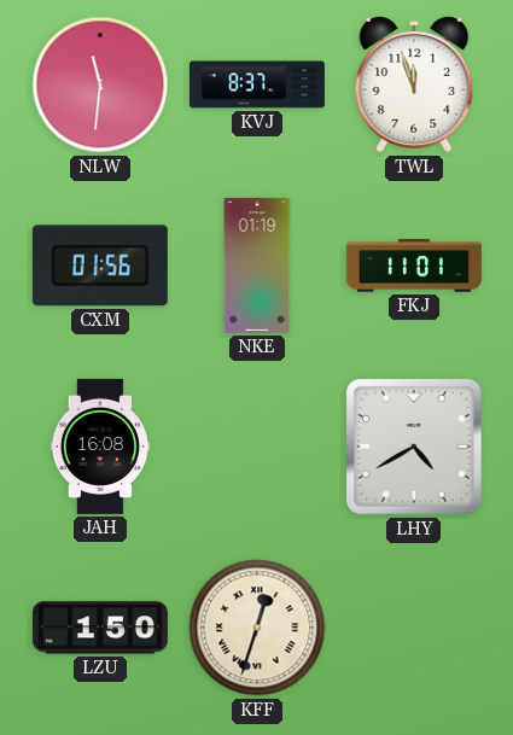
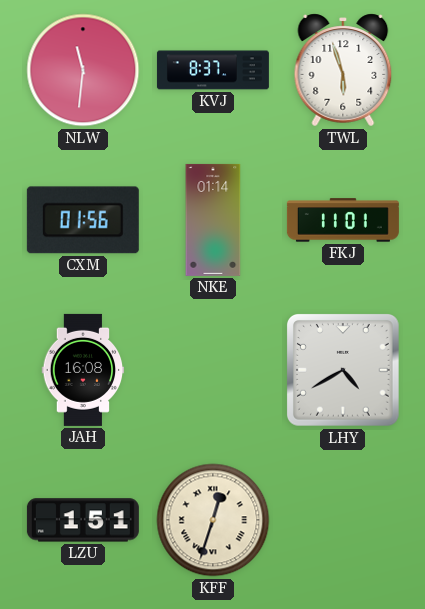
TWL: 11:57 -> 5:57
NKE: 01:19 -> 01:14
LZU: 1:50 -> 1:51
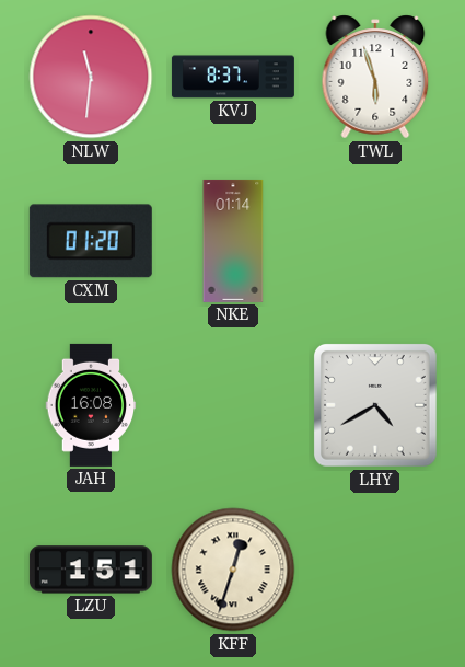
CXM: 01:56 -> 01:20
FKJ: 11:01 -> none
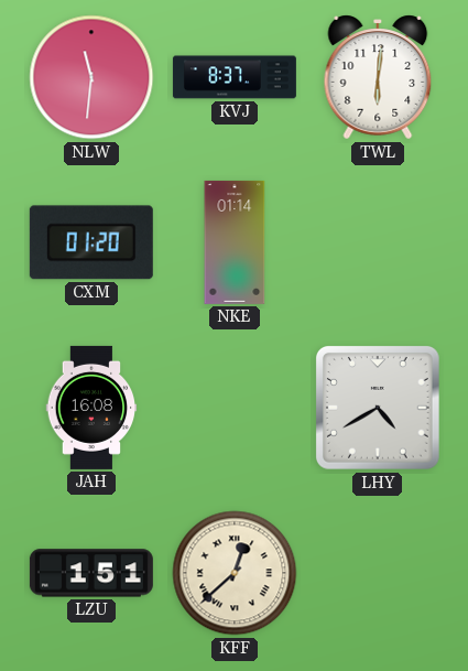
TWL: 5:57 -> 6:01
KFF: 12:33 -> 12:38
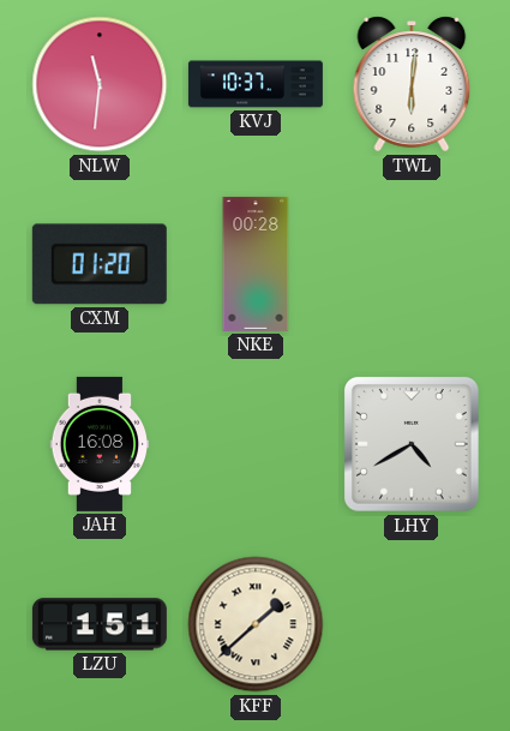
KVJ: 8:37 -> 10:37
NKE: 01:14 -> 00:28
KFF: 12:38 -> 1:38
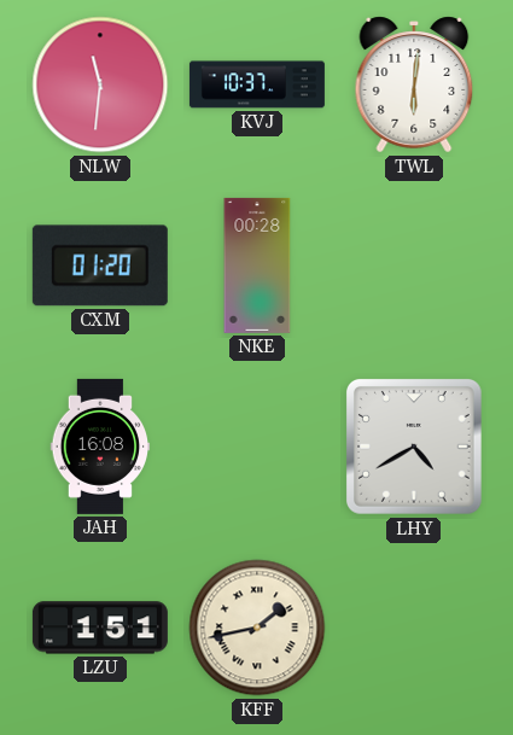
KFF: 1:38 -> 1:43
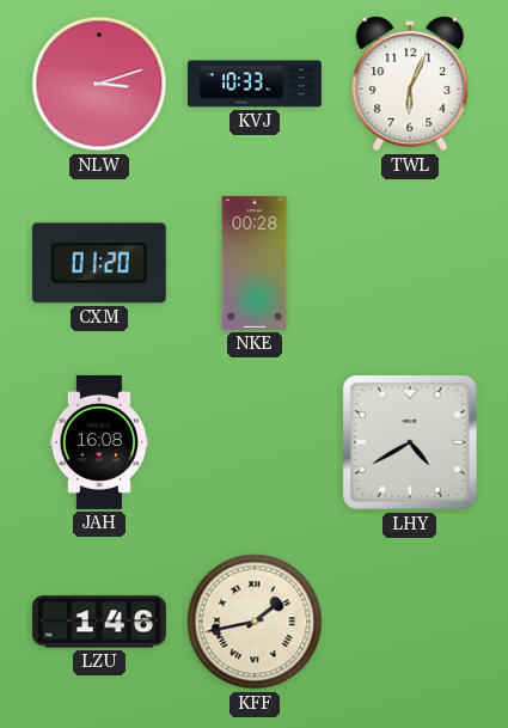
NLW: 11:31 -> 3:12
KVJ: 10:37 -> 10:33
TWL: 6:01 -> 6:04
LZU: 1:51 -> 1:46
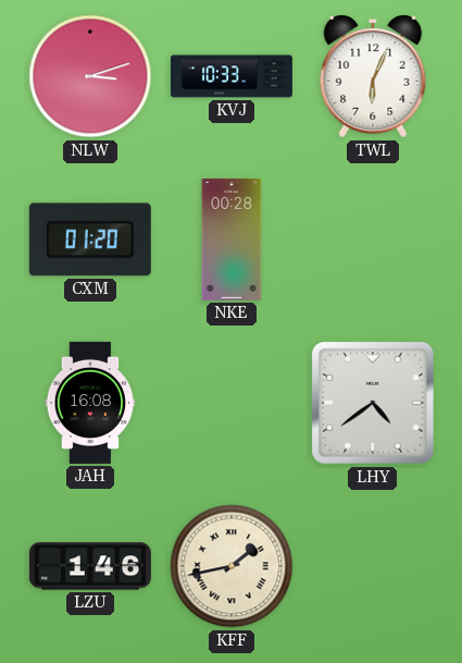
LHY: 4:40 -> 4:39
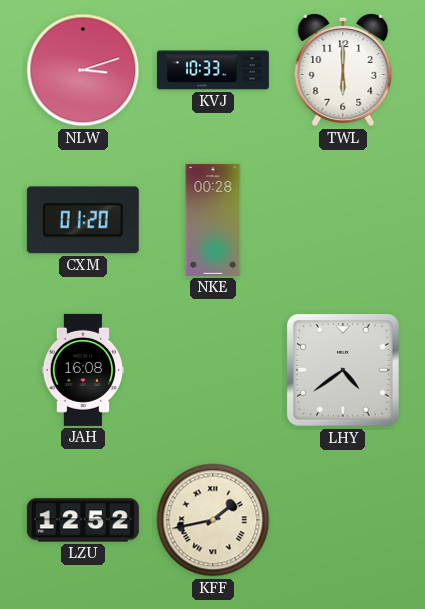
TWL: 6:04 -> 6:00
LZU: 1:46 -> 12:52
